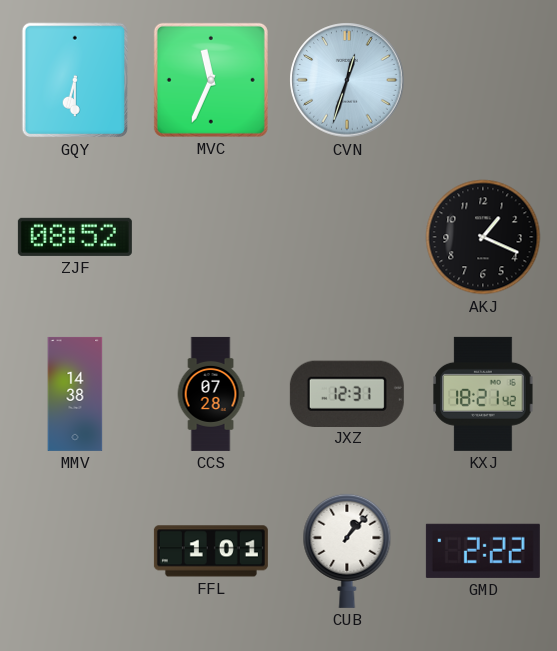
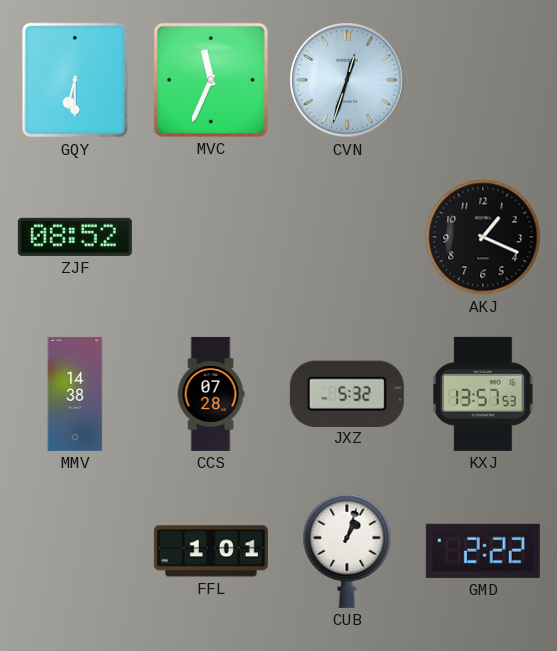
JXZ: 12:31 -> 5:32
KXJ: 18:21 -> 13:57
CUB: 1:07 -> 1:03
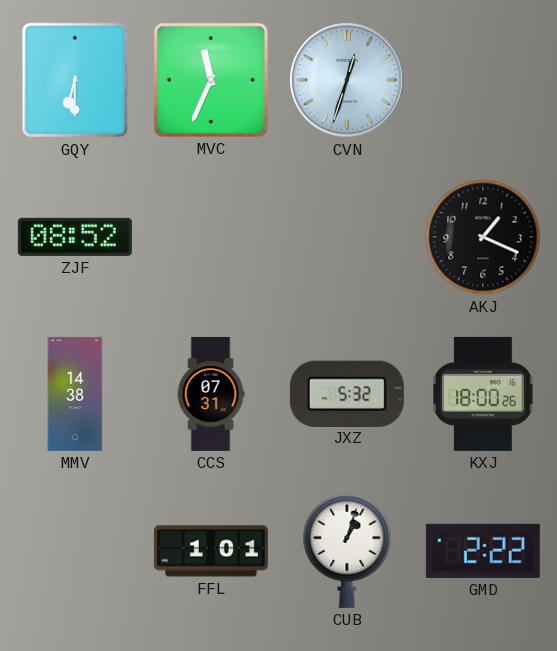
CCS: 07:28 -> 07:31
KXJ: 13:57 -> 18:00
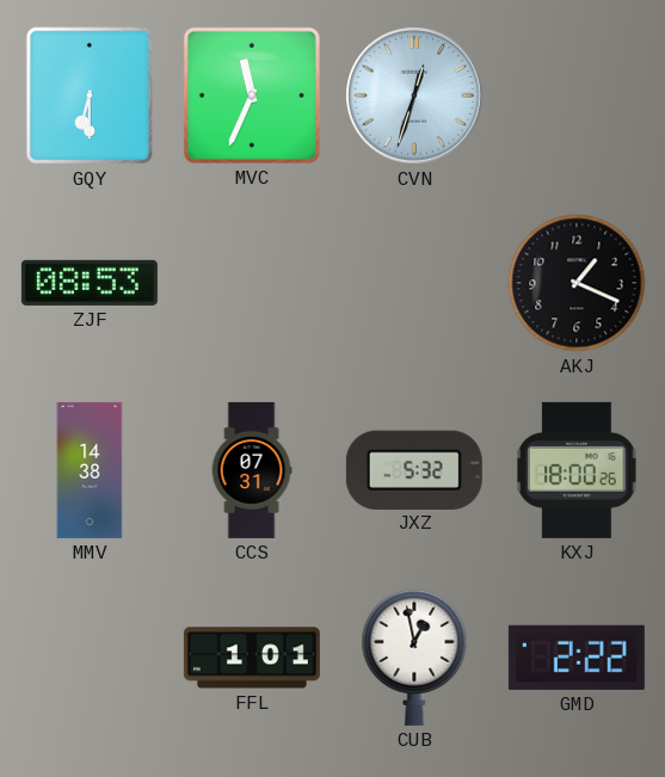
ZJF: 08:52 -> 08:53
CUB: 1:03 -> 12:58
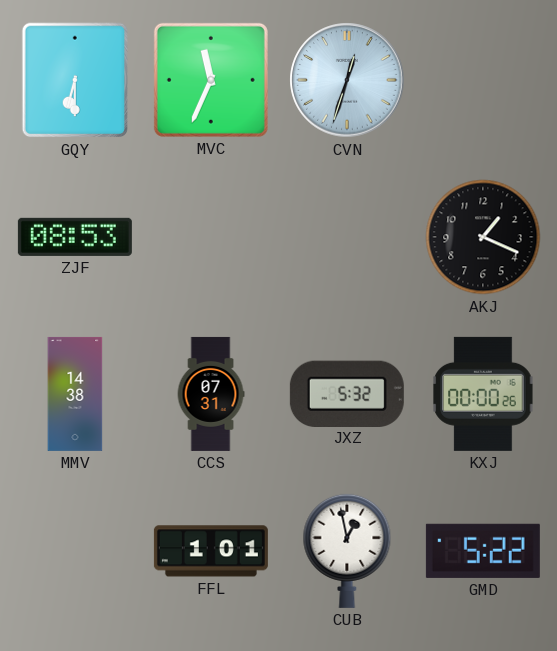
KXJ: 18:00 -> 00:00
GMD: 2:22 -> 5:22
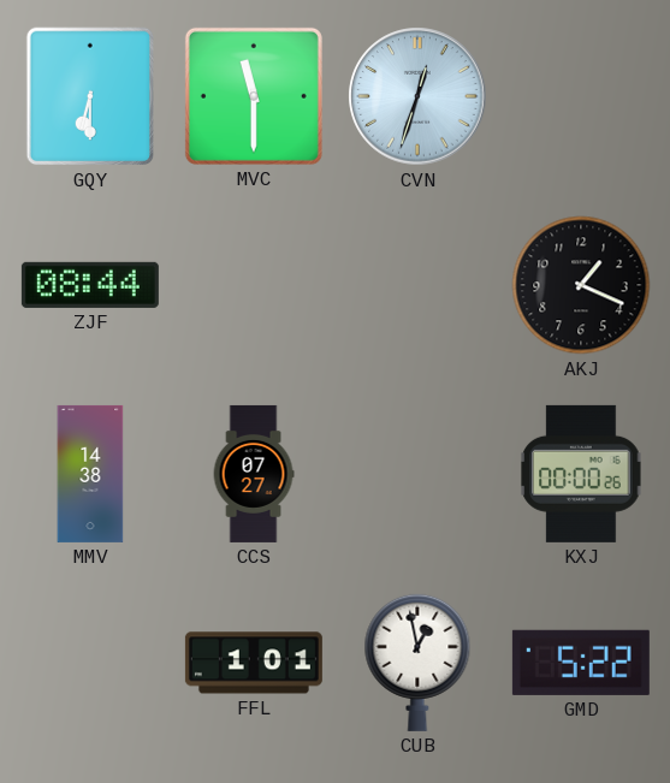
MVC: 11:34 -> 11:30
ZJF: 08:53 -> 08:44
CCS: 07:31 -> 07:27
JXZ: 5:32 -> none
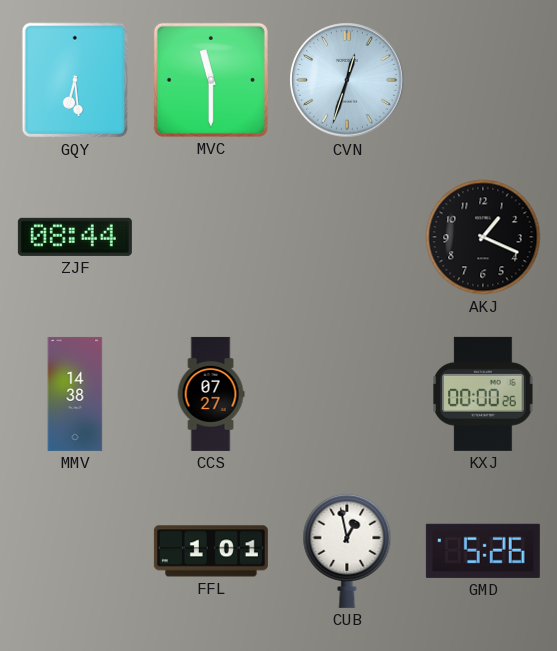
GQY: 6:30 -> 6:29
GMD: 5:22 -> 5:26
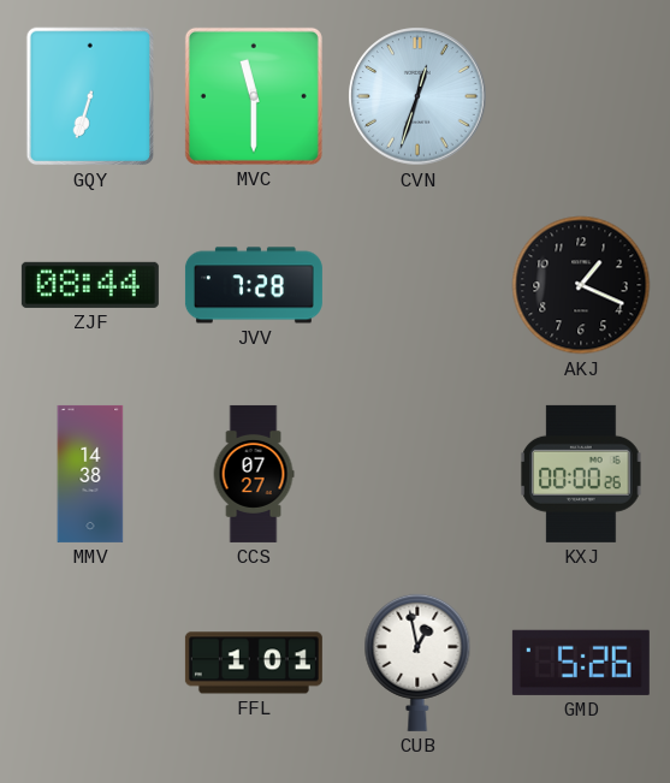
GQY: 6:29 -> 6:33
JVV: none -> 7:28
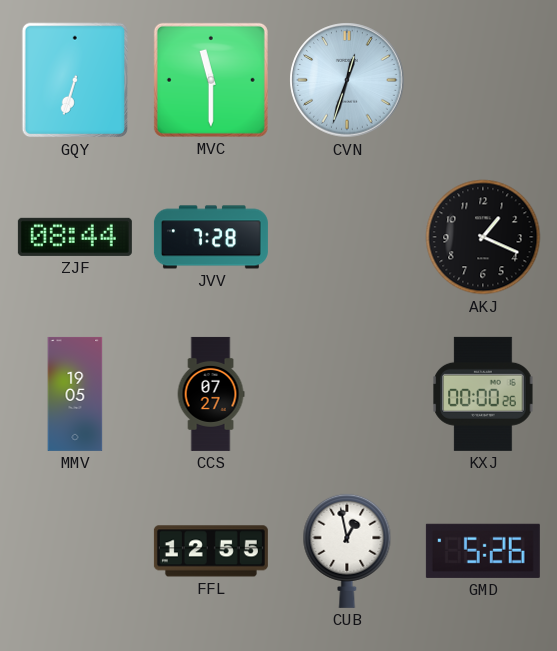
MMV: 14:38 -> 19:05
FFL: 1:01 -> 12:55
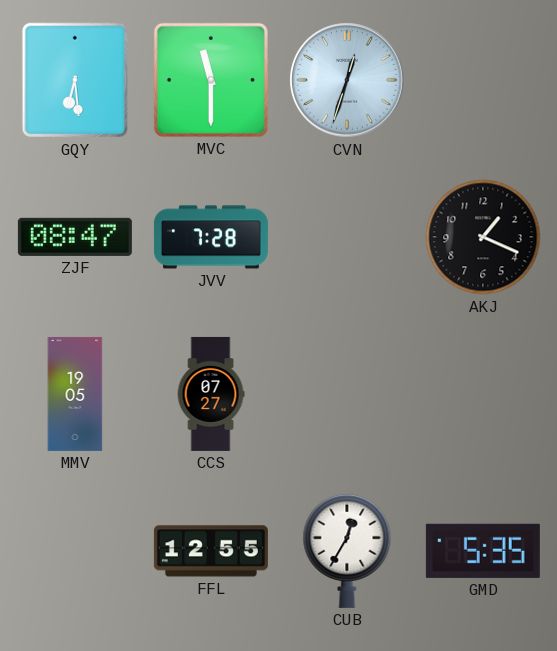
GQY: 6:33 -> 6:29
ZJF: 08:44 -> 08:47
KXJ: 00:00 -> none
CUB: 12:58 -> 12:35
GMD: 5:26 -> 5:35
